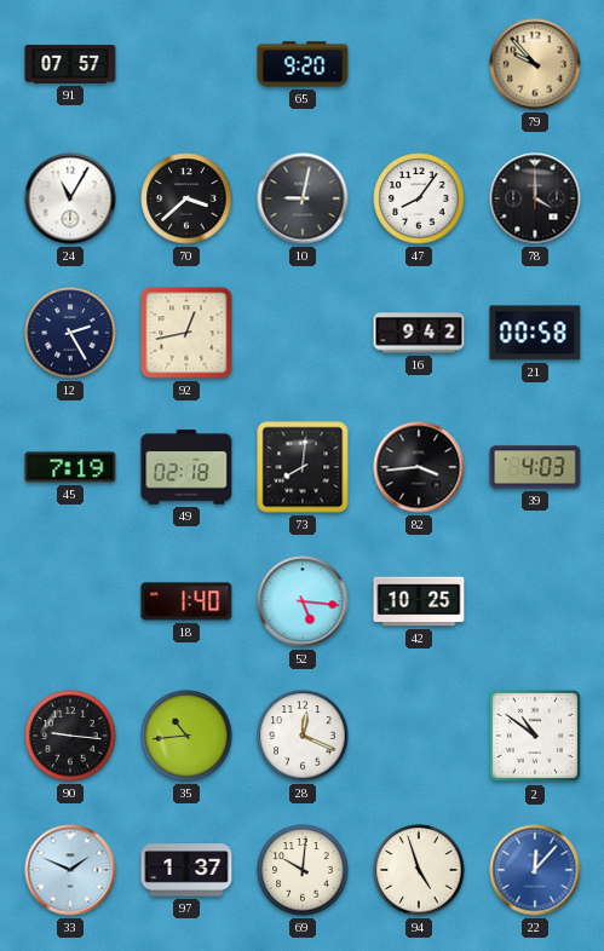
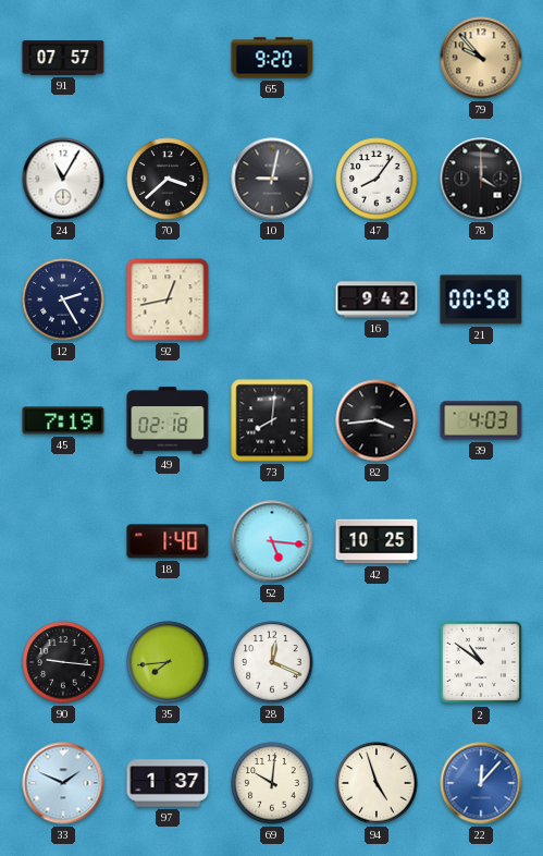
35: 10:44 -> 7:44
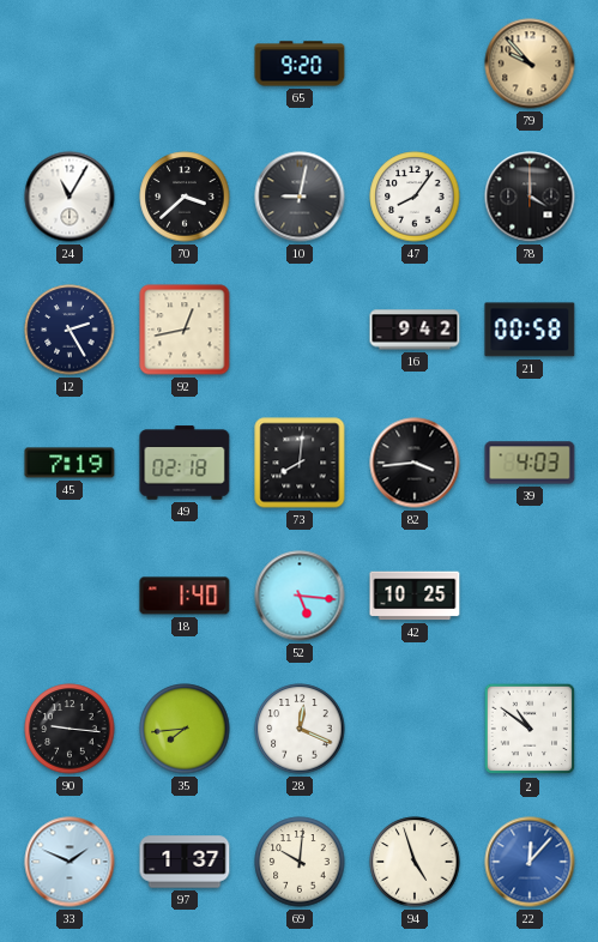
91: 07:57 -> none
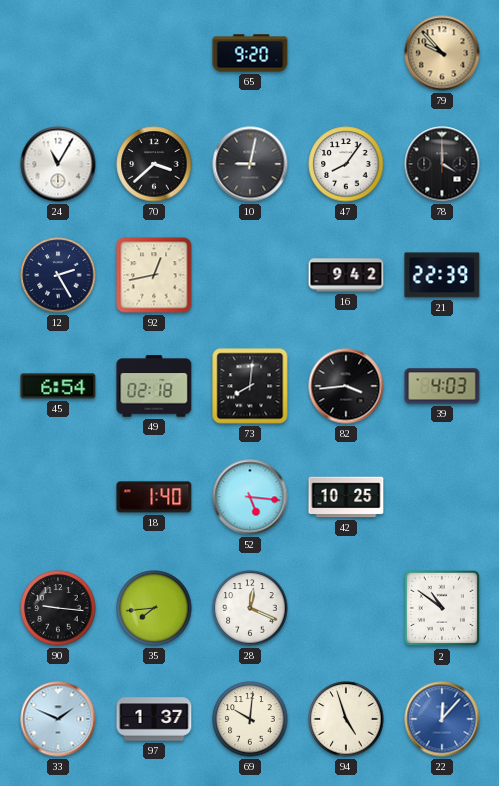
21: 00:58 -> 22:39
45: 7:19 -> 6:54
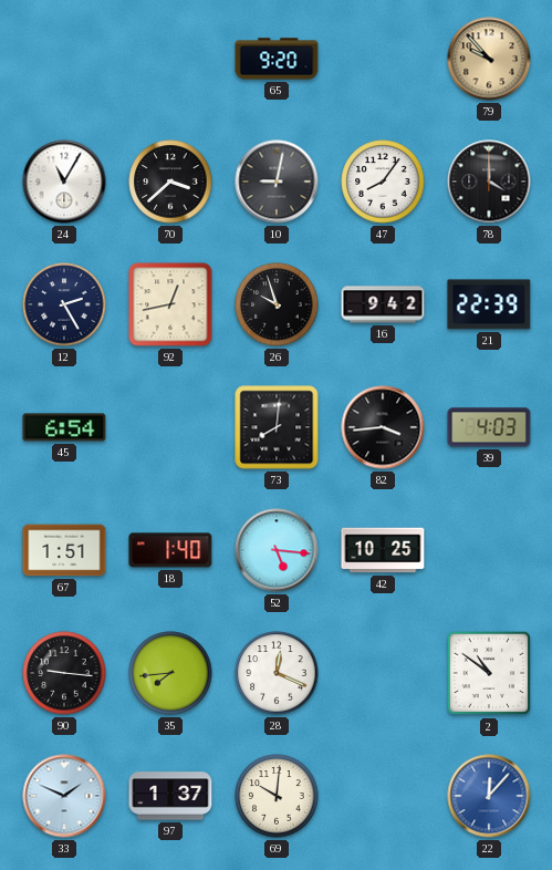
26: none -> 9:57
49: 02:18 -> none
67: none -> 1:51
94: 4:57 -> none
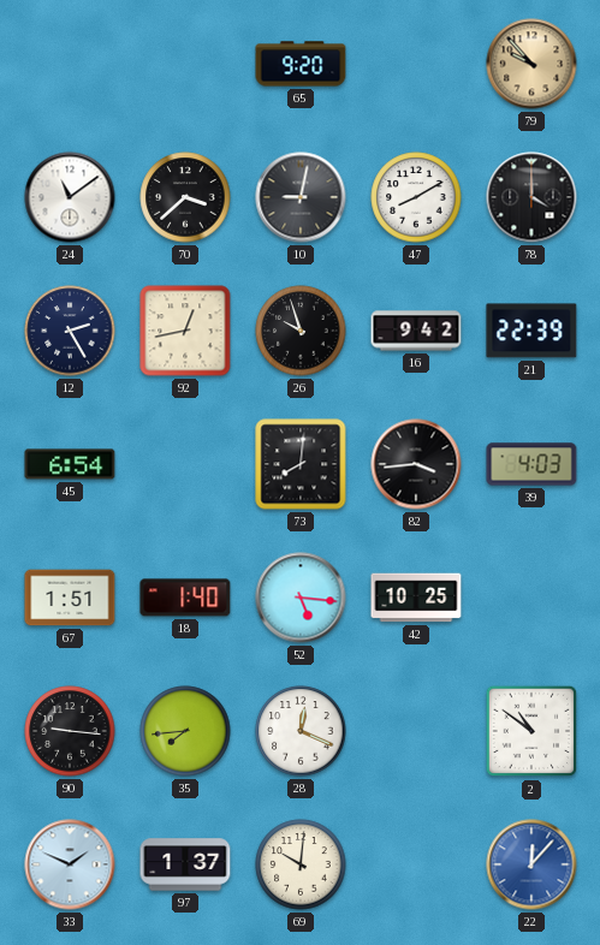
24: 11:05 -> 11:09
47: 8:06 -> 8:10
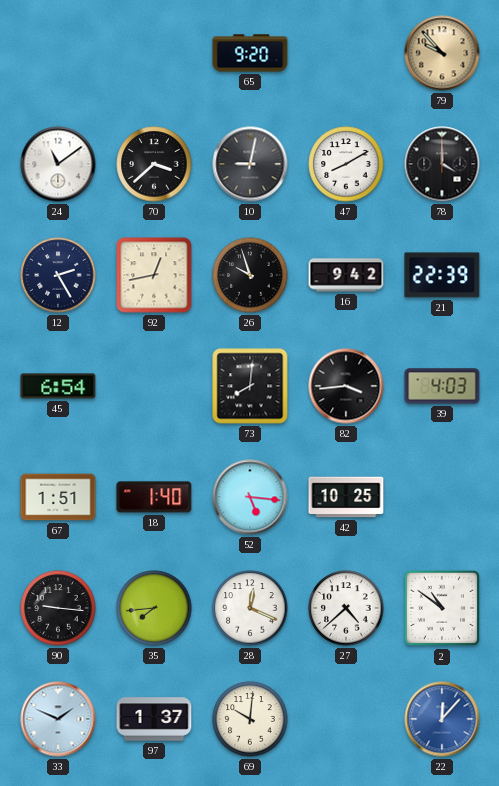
27: none -> 4:38
